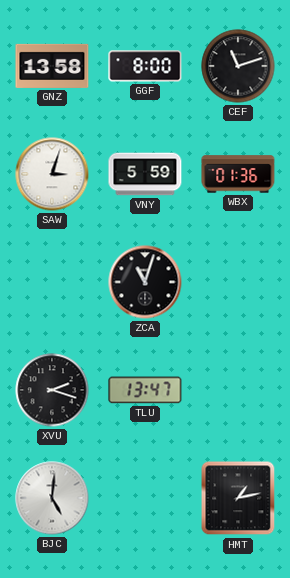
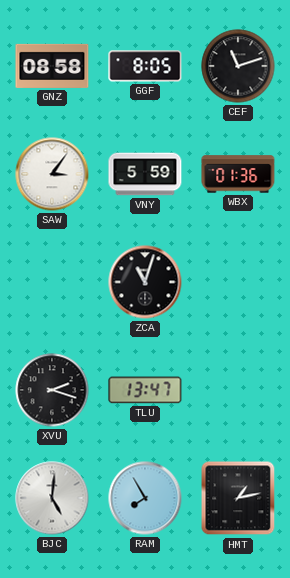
GNZ: 13:58 -> 08:58
GGF: 8:00 -> 8:05
SAW: 3:03 -> 3:06
RAM: none -> 7:55
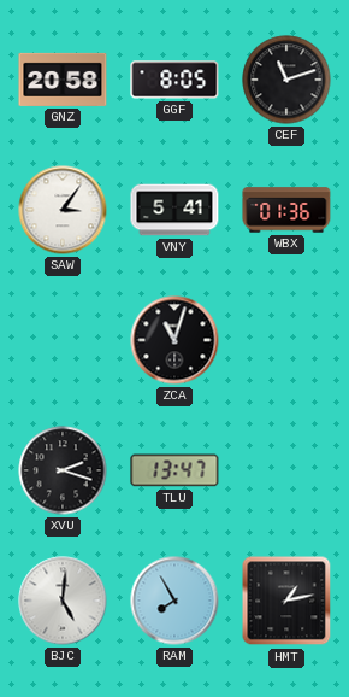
GNZ: 08:58 -> 20:58
VNY: 5:59 -> 5:41
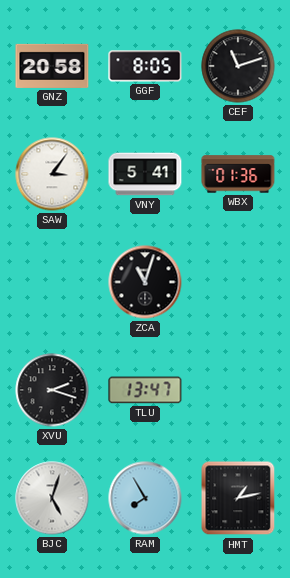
BJC: 5:01 -> 5:03
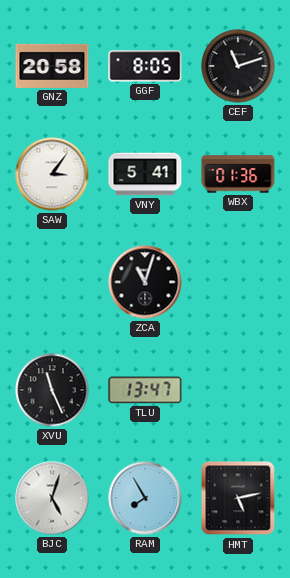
XVU: 2:18 -> 11:26
HMT: 1:13 -> 5:13
